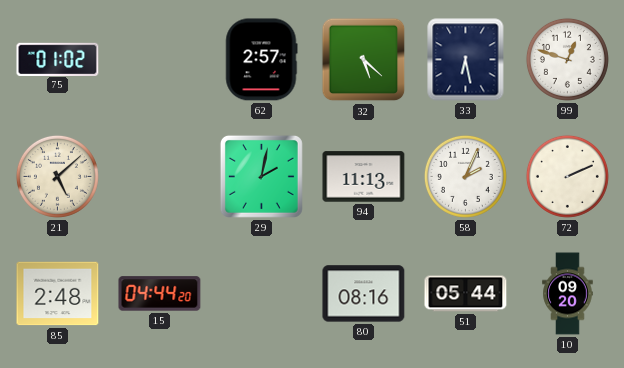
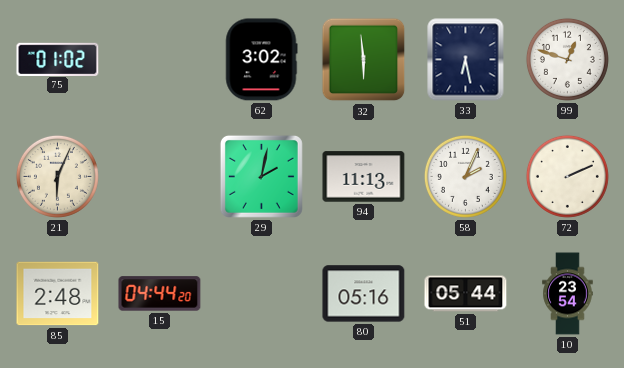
62: 2:57 -> 3:02
32: 5:22 -> 5:59
21: 5:08 -> 6:04
80: 08:16 -> 05:16
10: 09:20 -> 23:54
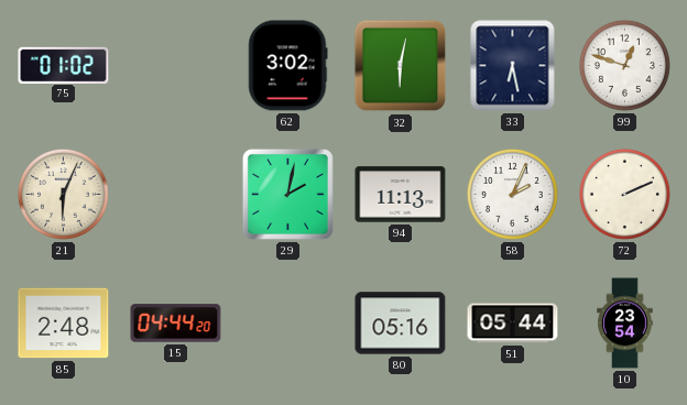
32: 5:59 -> 6:02
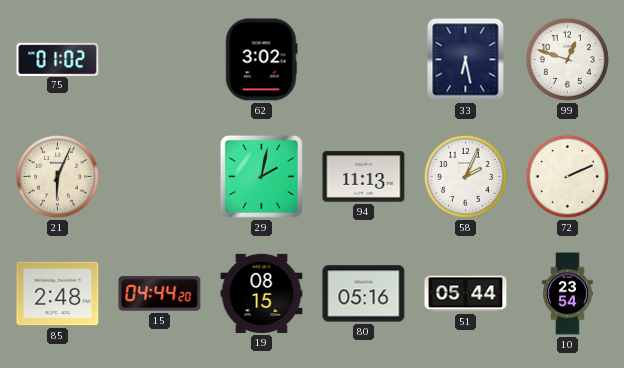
32: 6:02 -> none
19: none -> 08:15
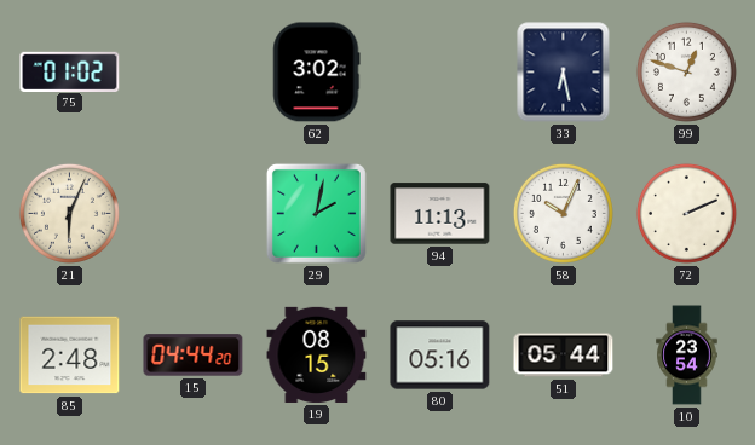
58: 2:04 -> 10:04
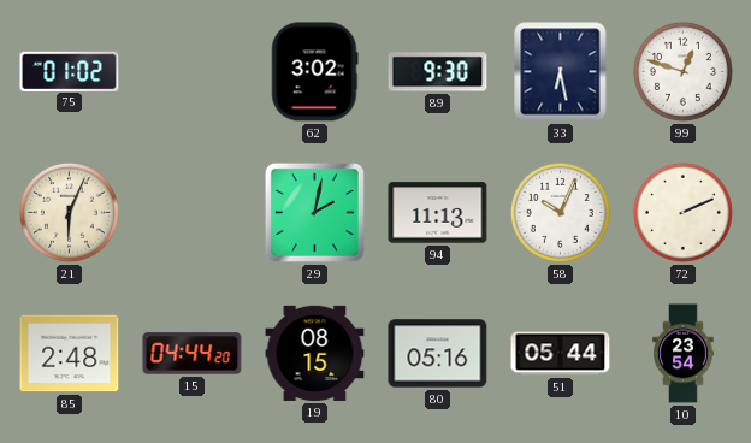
89: none -> 9:30
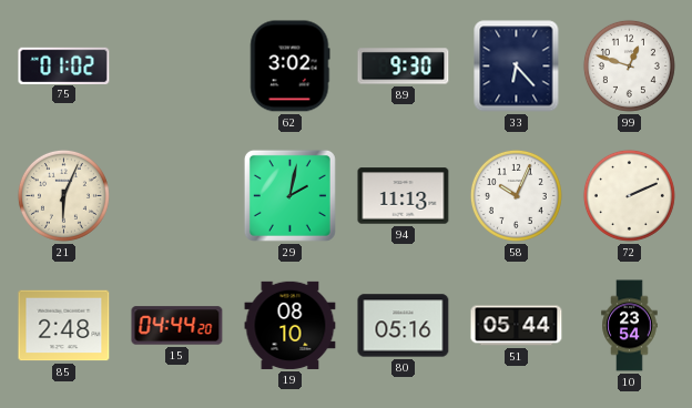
33: 6:28 -> 6:23
19: 08:15 -> 08:10
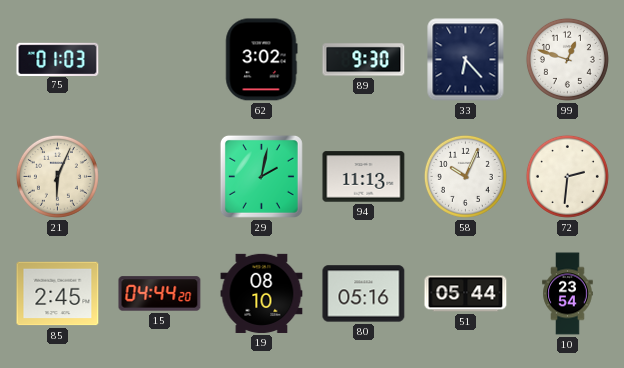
75: 01:02 -> 01:03
72: 2:11 -> 2:31
85: 2:48 -> 2:45
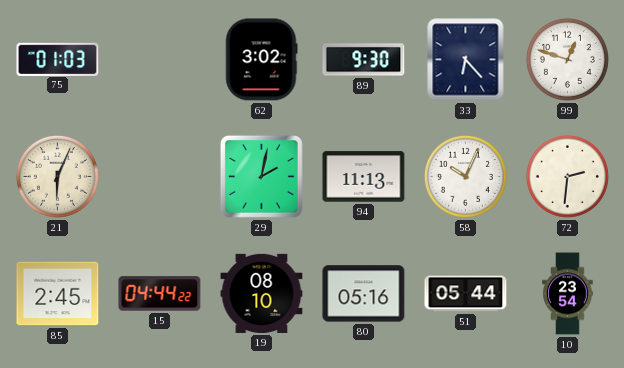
15: 04:44:20 -> 04:44:22
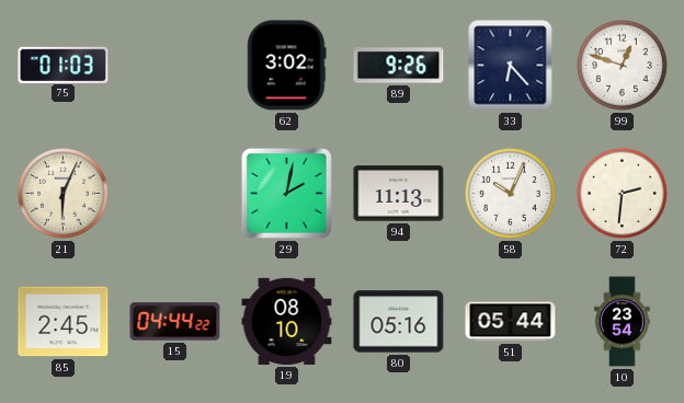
89: 9:30 -> 9:26
